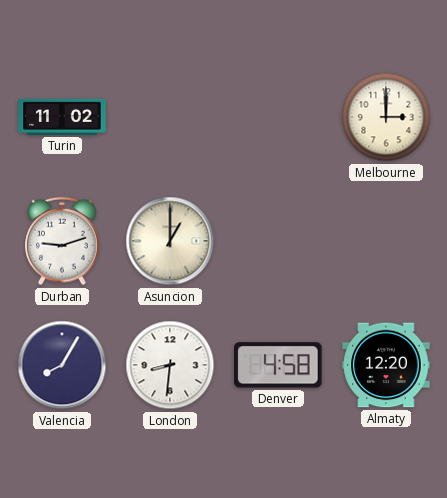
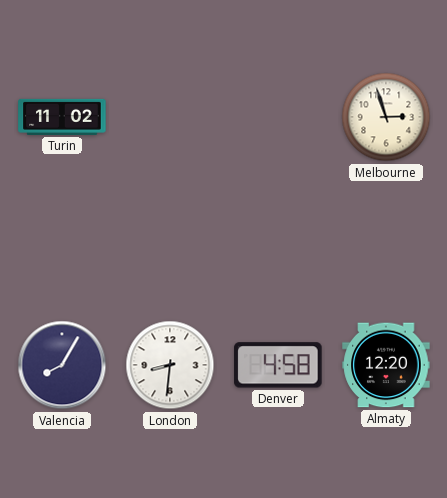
Melbourne: 3:00 -> 2:57
Durban: 9:12 -> none
Asuncion: 1:00 -> none
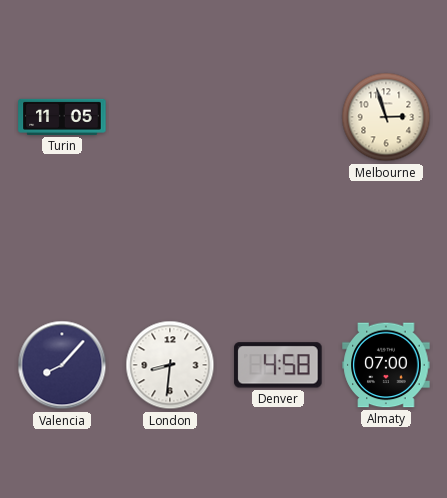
Turin: 11:02 -> 11:05
Valencia: 8:05 -> 8:07
Almaty: 12:20 -> 07:00
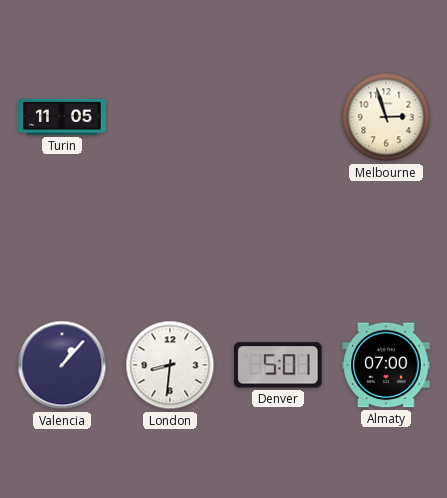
Valencia: 8:07 -> 1:07
Denver: 4:58 -> 5:01
